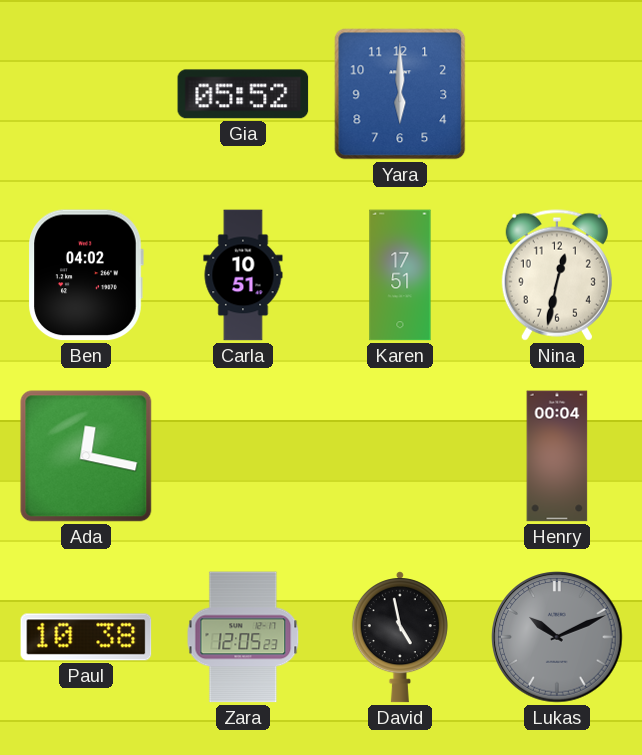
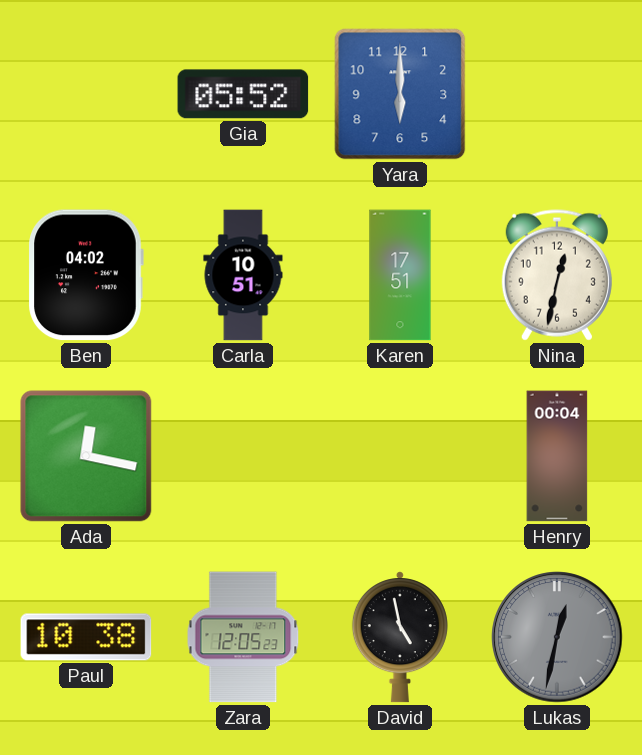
Lukas: 10:11 -> 12:32
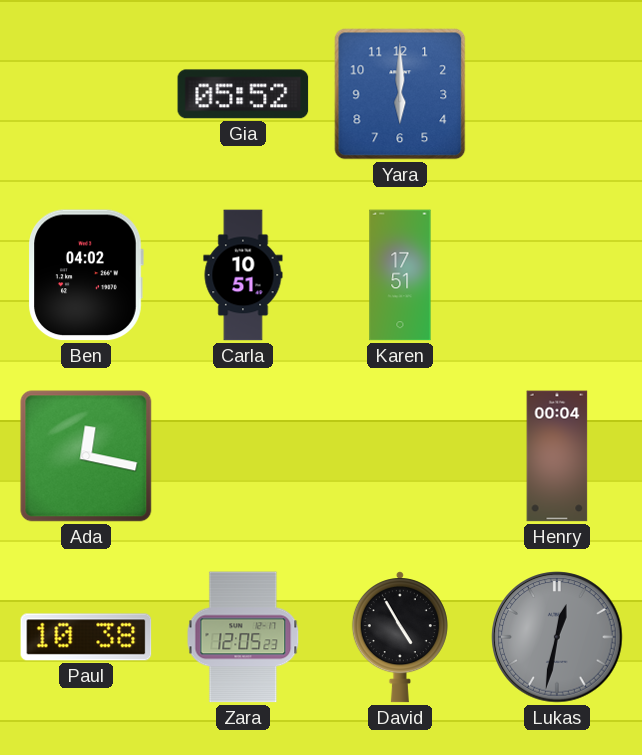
Nina: 12:32 -> none
David: 4:58 -> 4:55
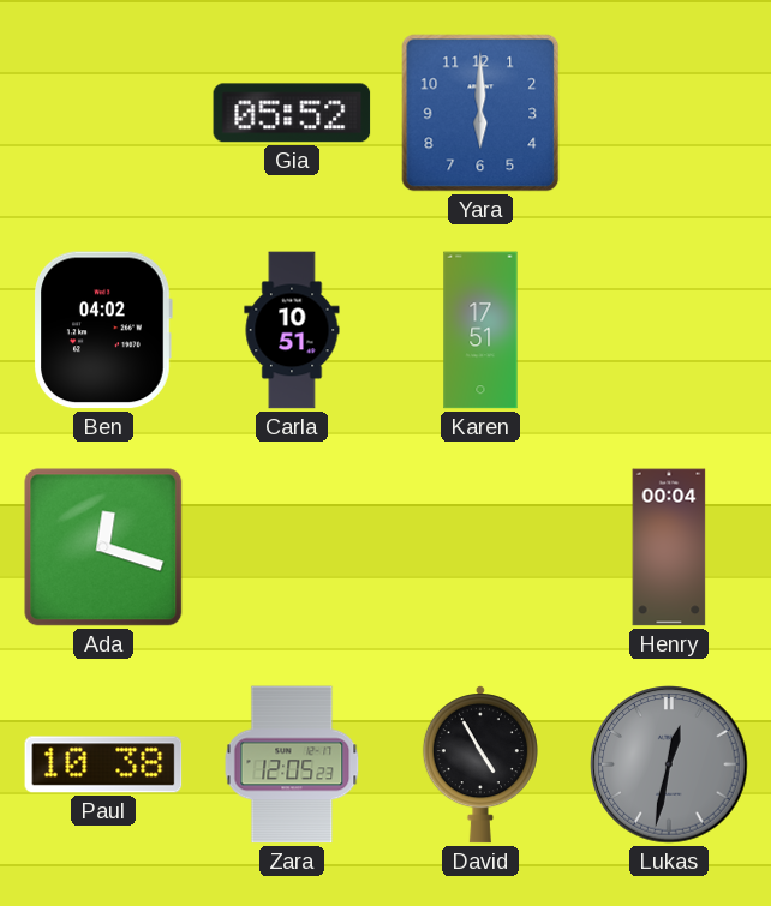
Ada: 12:17 -> 12:18
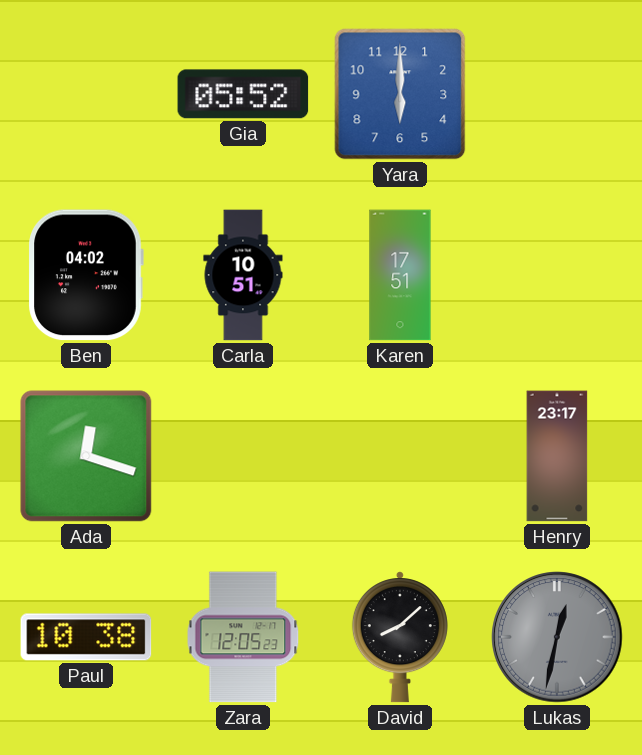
Henry: 00:04 -> 23:17
David: 4:55 -> 8:08
